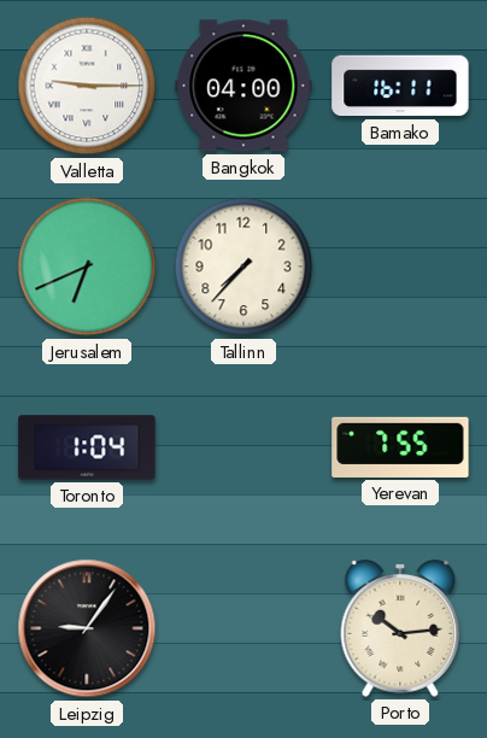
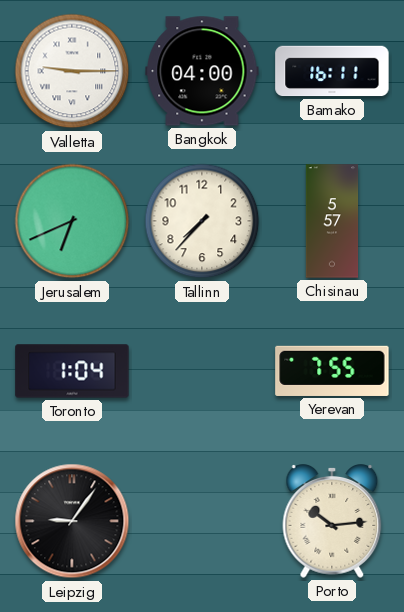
Chisinau: none -> 5:57
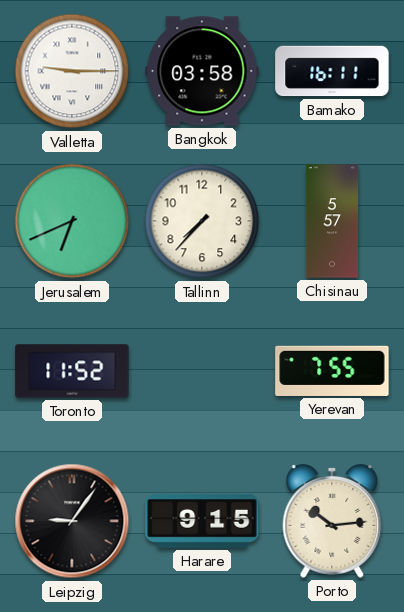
Bangkok: 04:00 -> 03:58
Toronto: 1:04 -> 11:52
Harare: none -> 9:15
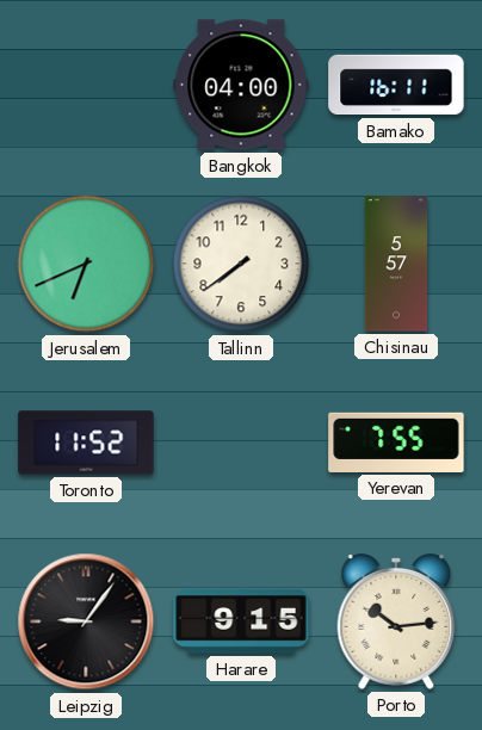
Valletta: 9:15 -> none
Bangkok: 03:58 -> 04:00
Tallinn: 7:37 -> 7:39
